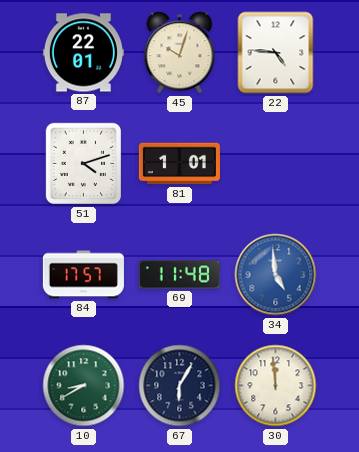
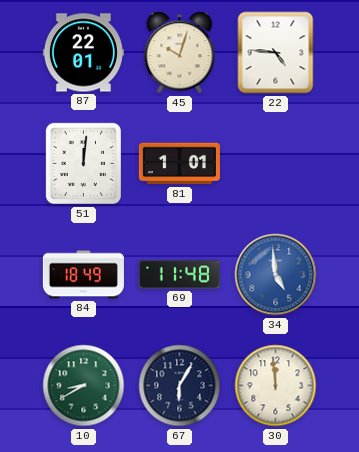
51: 4:12 -> 12:01
84: 17:57 -> 18:49
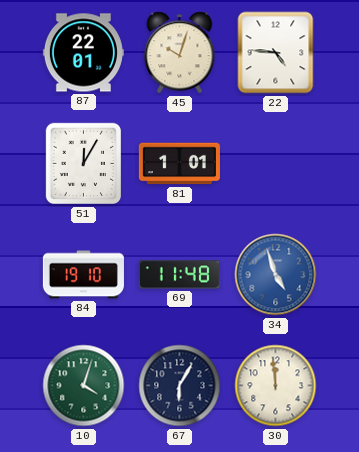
51: 12:01 -> 12:05
84: 18:49 -> 19:10
34: 4:59 -> 4:57
10: 8:40 -> 4:03
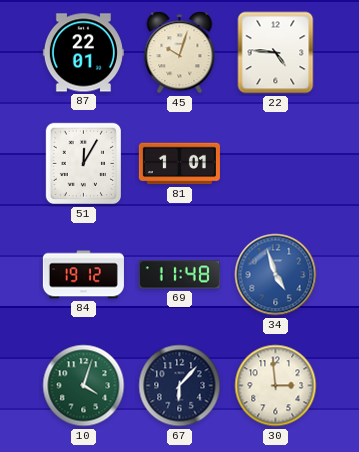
84: 19:10 -> 19:12
67: 6:05 -> 6:07
30: 11:59 -> 2:59
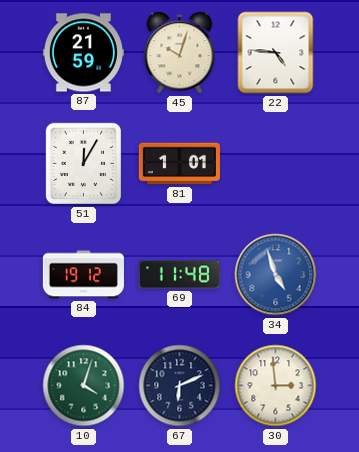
87: 22:01 -> 21:59
67: 6:07 -> 6:11
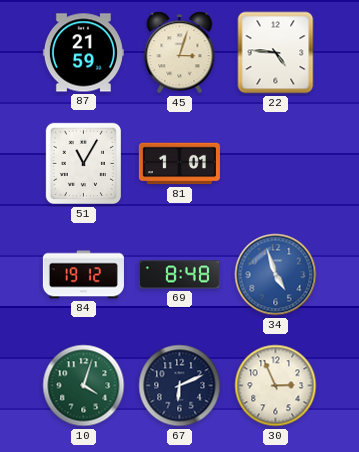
45: 10:03 -> 3:03
51: 12:05 -> 11:05
69: 11:48 -> 8:48
30: 2:59 -> 2:56
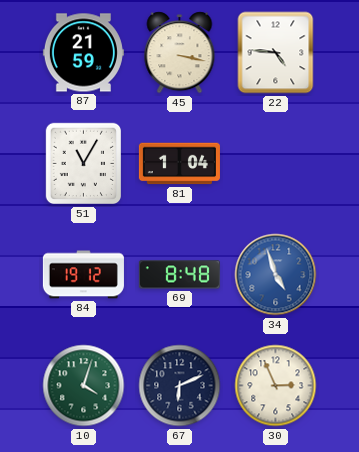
45: 3:03 -> 3:17
81: 1:01 -> 1:04
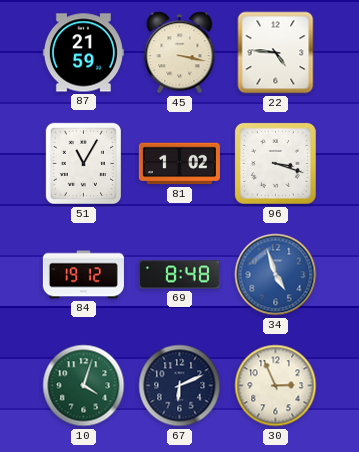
81: 1:04 -> 1:02
96: none -> 3:18
